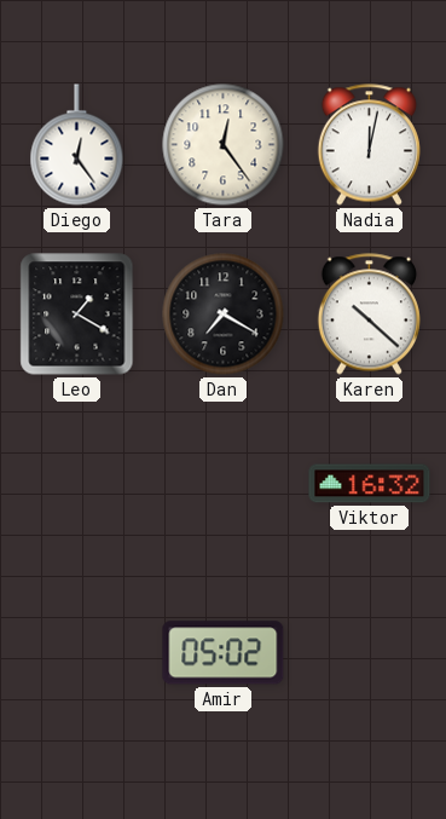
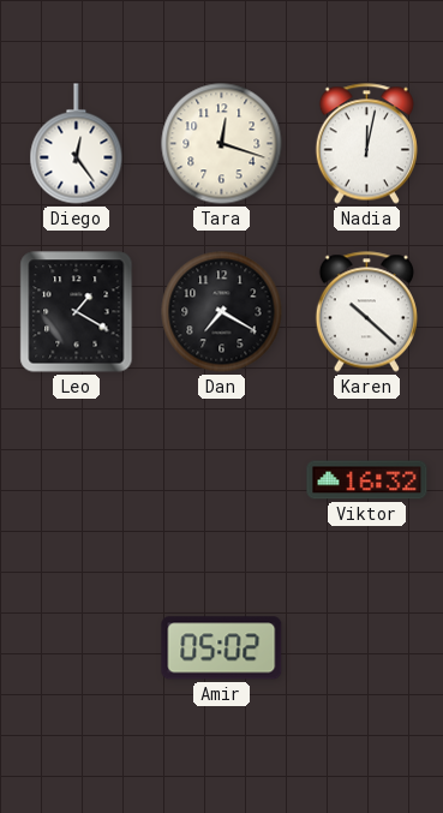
Tara: 12:24 -> 12:18
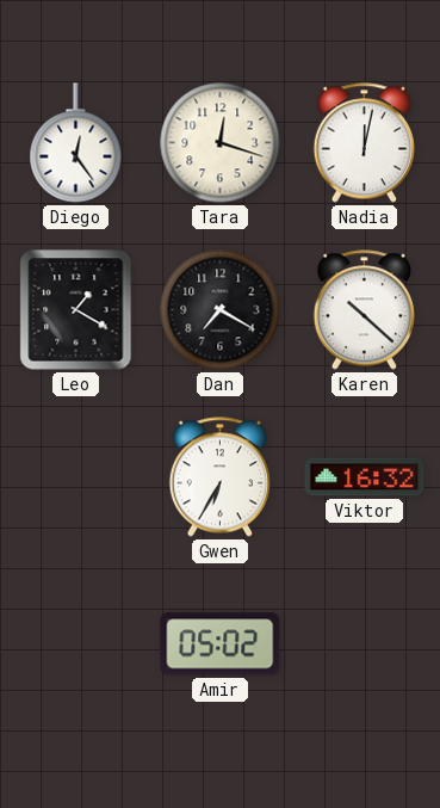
Gwen: none -> 6:35
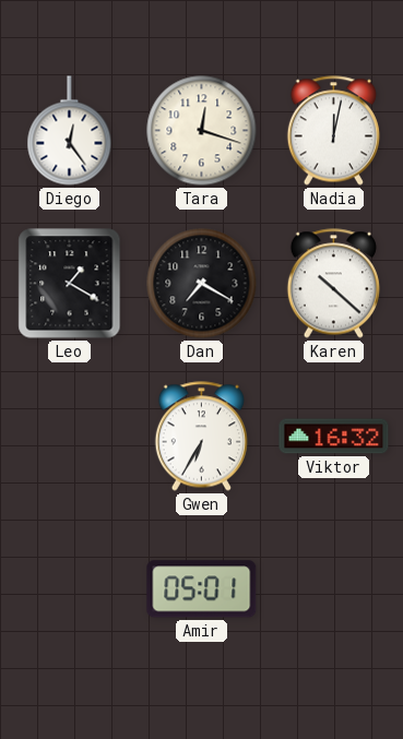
Amir: 05:02 -> 05:01
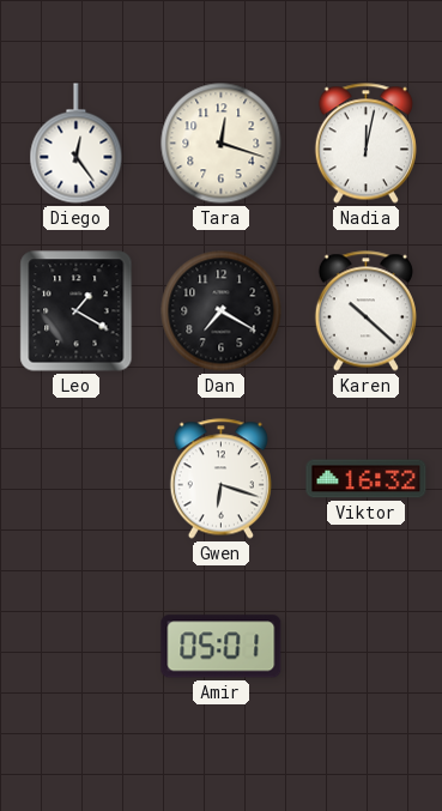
Gwen: 6:35 -> 6:18
